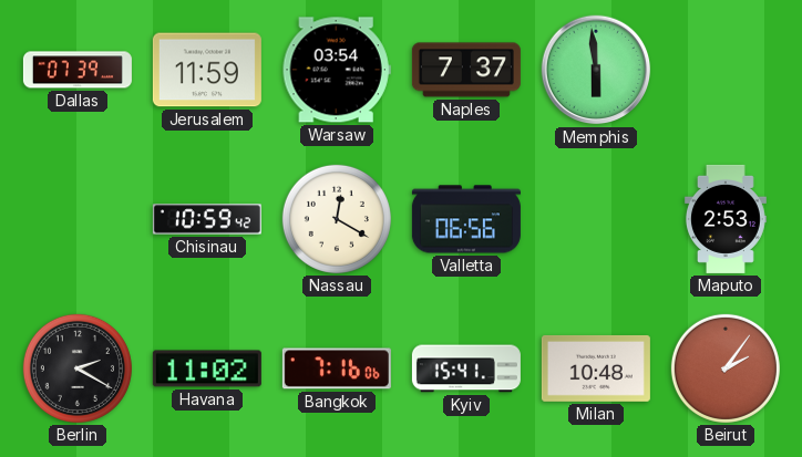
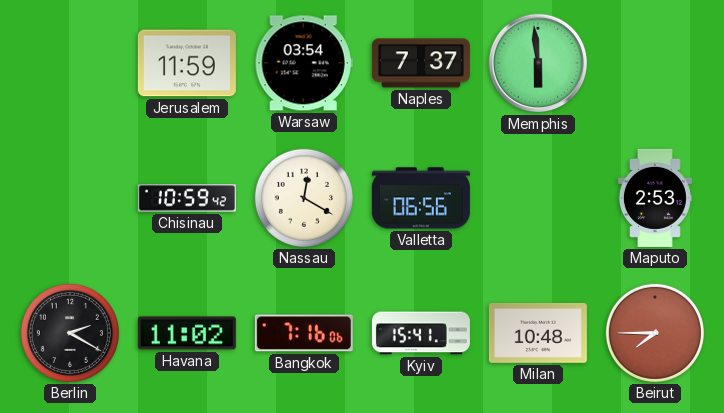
Dallas: 07:39 -> none
Beirut: 2:06 -> 7:45
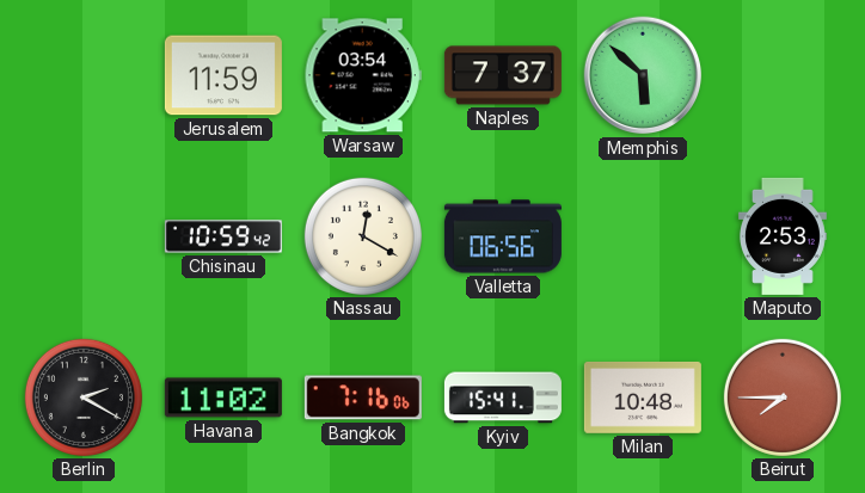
Memphis: 5:59 -> 5:52
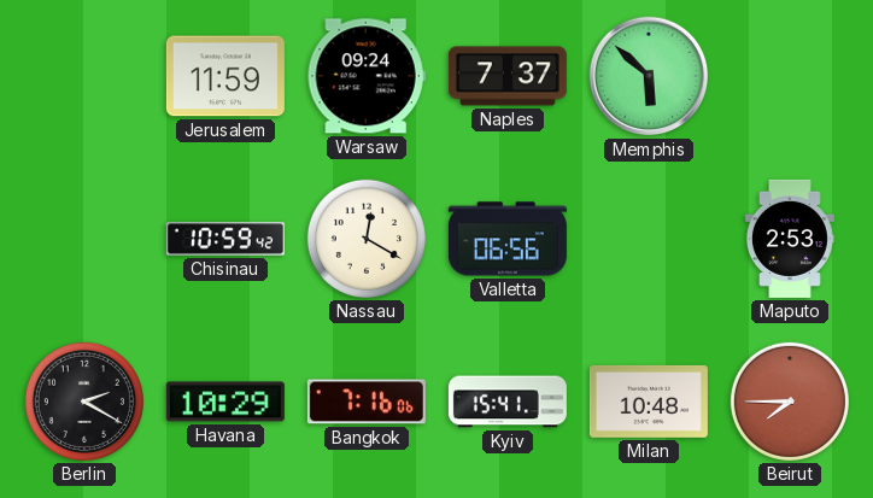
Warsaw: 03:54 -> 09:24
Havana: 11:02 -> 10:29
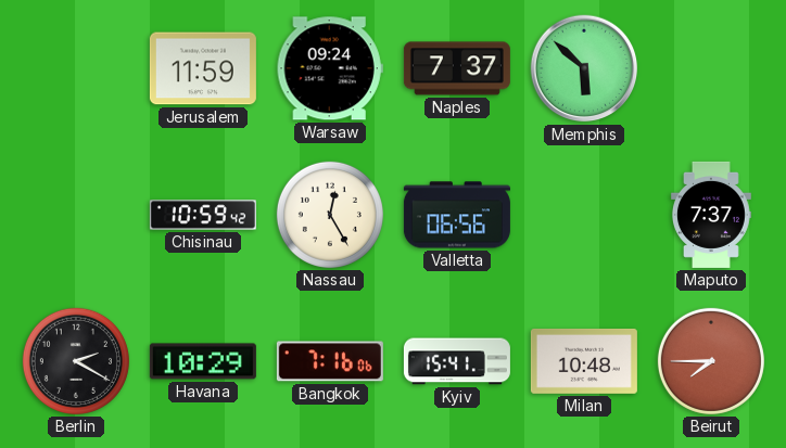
Nassau: 12:20 -> 12:25
Maputo: 2:53 -> 7:37
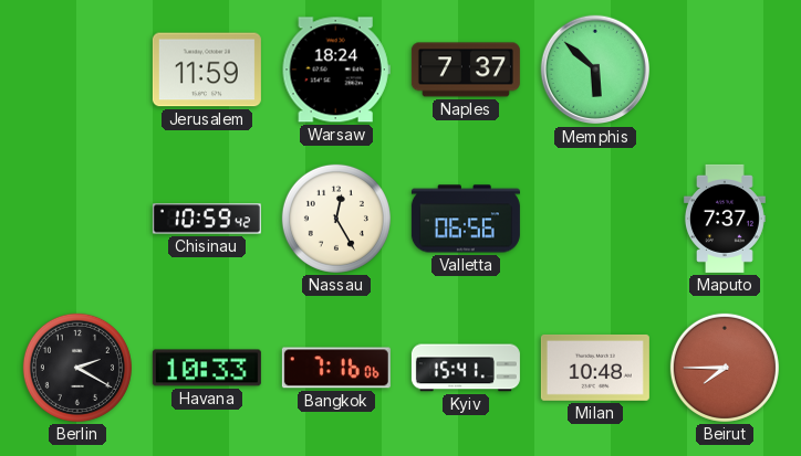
Warsaw: 09:24 -> 18:24
Havana: 10:29 -> 10:33
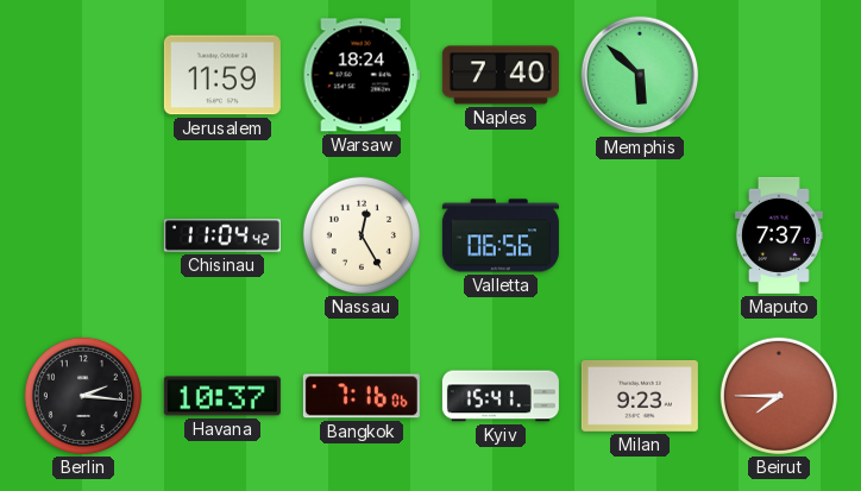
Naples: 7:37 -> 7:40
Chisinau: 10:59 -> 11:04
Berlin: 2:20 -> 2:16
Havana: 10:33 -> 10:37
Milan: 10:48 -> 9:23
